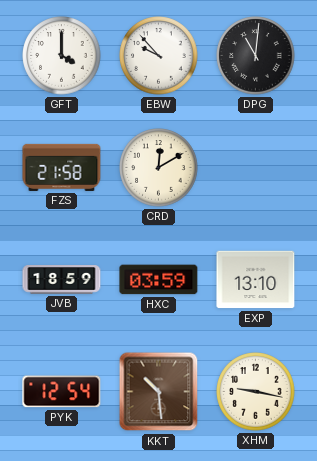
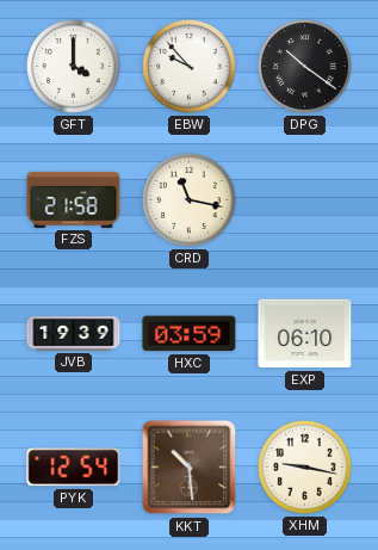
DPG: 11:01 -> 10:21
CRD: 12:10 -> 11:17
JVB: 18:59 -> 19:39
EXP: 13:10 -> 06:10
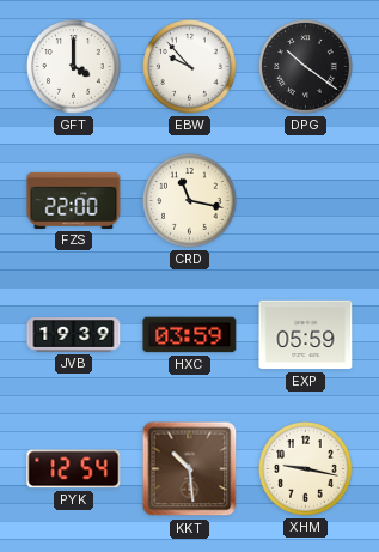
FZS: 21:58 -> 22:00
EXP: 06:10 -> 05:59
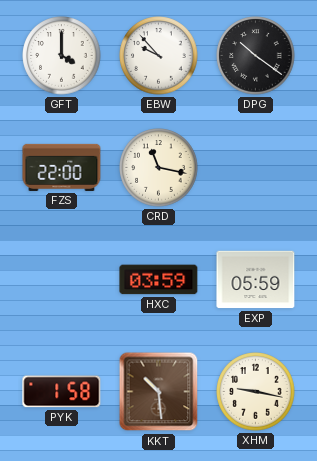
JVB: 19:39 -> none
PYK: 12:54 -> 1:58
